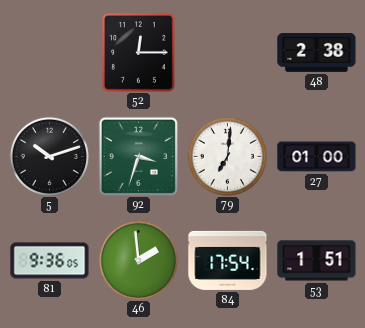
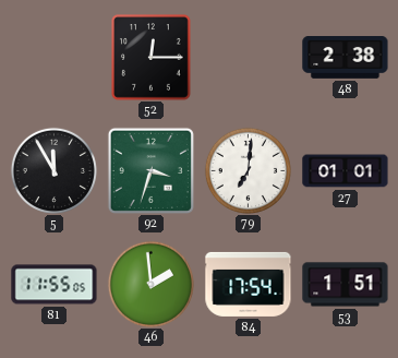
5: 10:12 -> 11:55
27: 01:00 -> 01:01
81: 9:36 -> 11:55
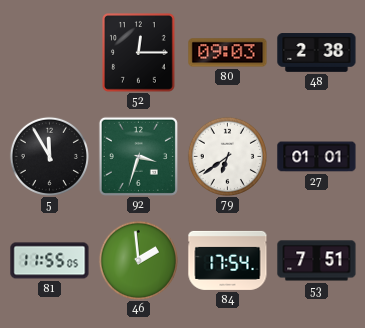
80: none -> 09:03
79: 7:01 -> 6:39
53: 1:51 -> 7:51
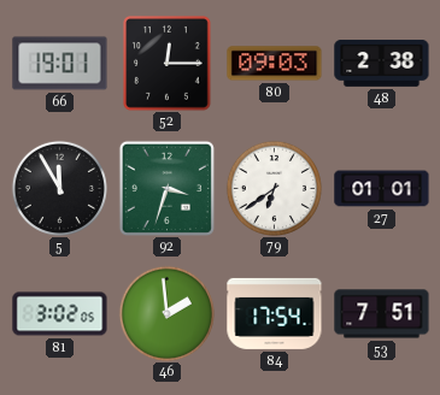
66: none -> 19:01
81: 11:55 -> 3:02
